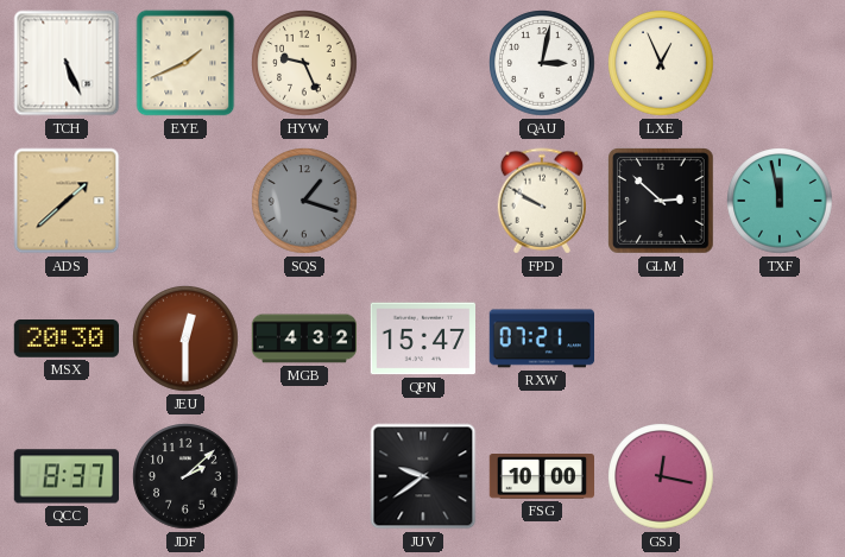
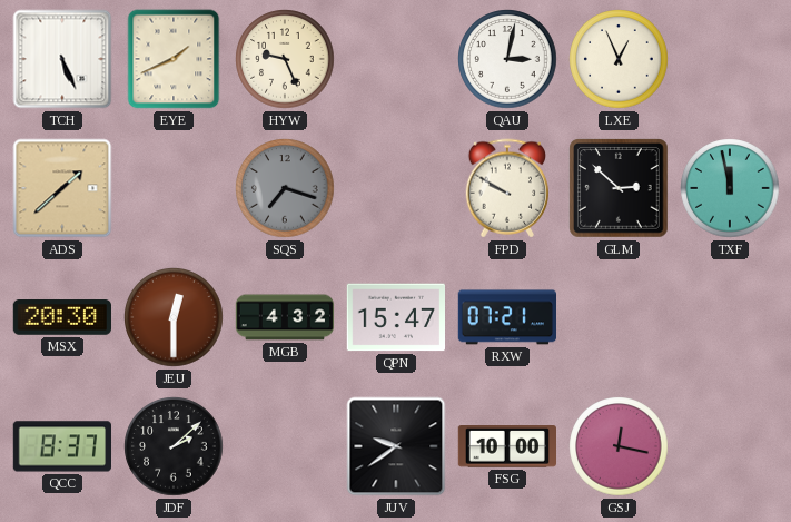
SQS: 1:18 -> 7:18
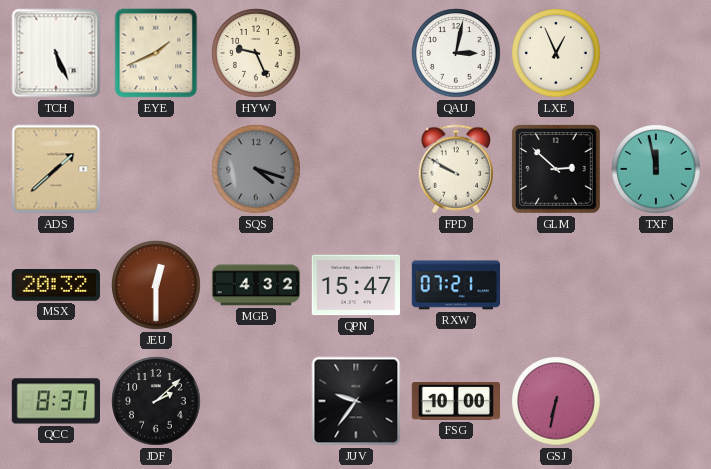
SQS: 7:18 -> 4:18
MSX: 20:30 -> 20:32
JUV: 9:39 -> 9:36
GSJ: 12:17 -> 6:32
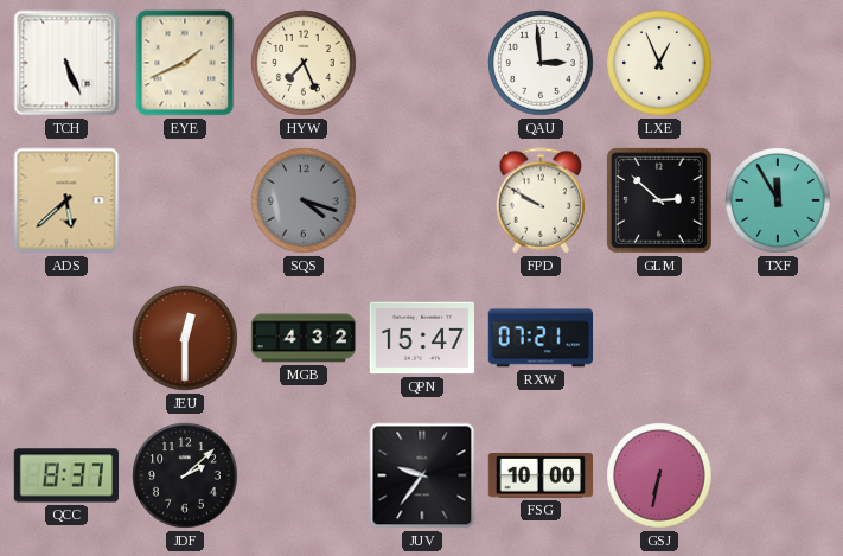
HYW: 9:26 -> 7:26
QAU: 3:02 -> 2:59
ADS: 1:38 -> 5:38
TXF: 11:58 -> 11:55
MSX: 20:32 -> none
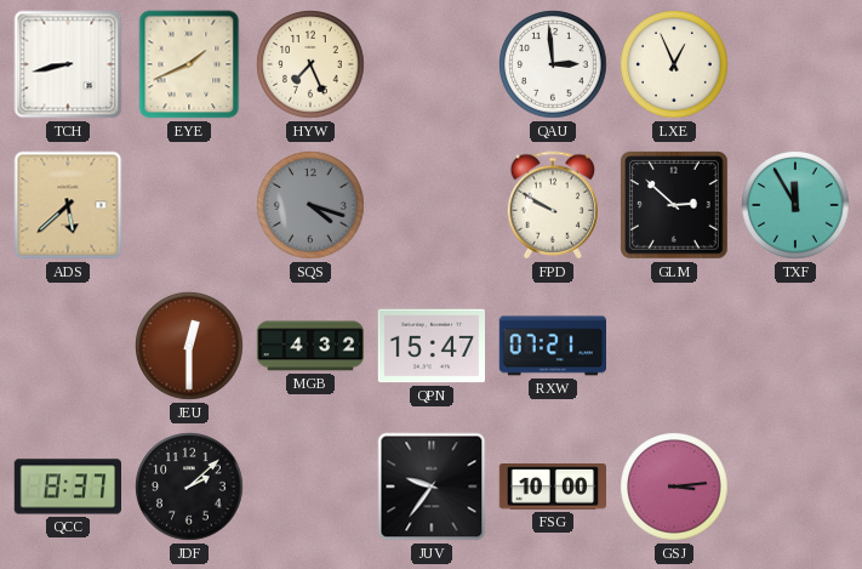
TCH: 5:26 -> 8:43
GSJ: 6:32 -> 3:14
